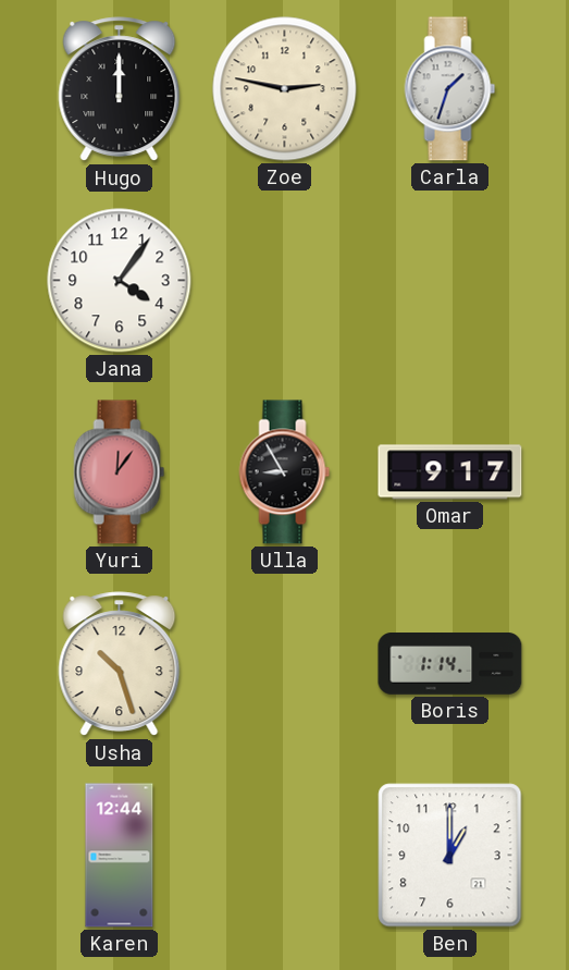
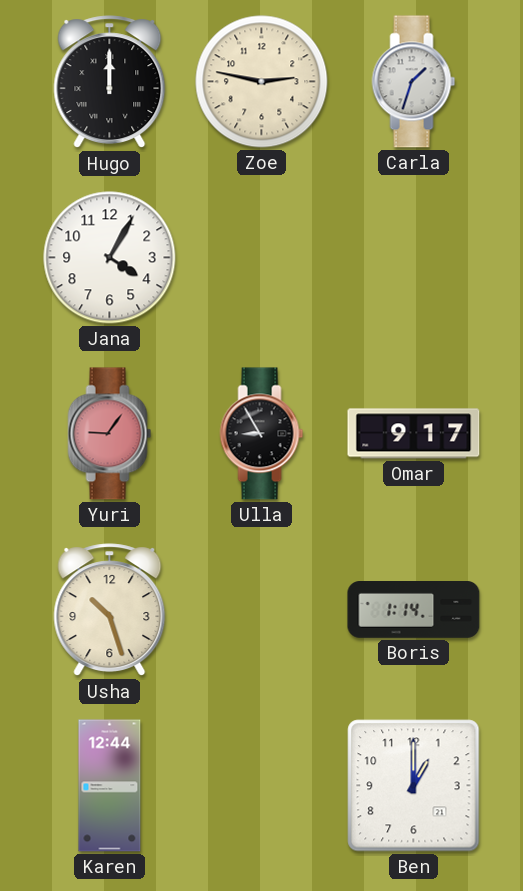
Jana: 4:06 -> 4:05
Yuri: 12:06 -> 9:06
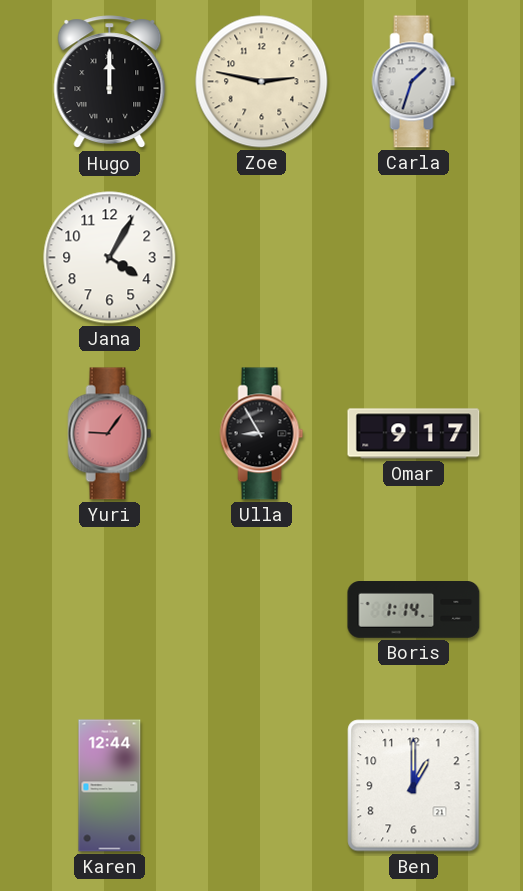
Usha: 10:27 -> none
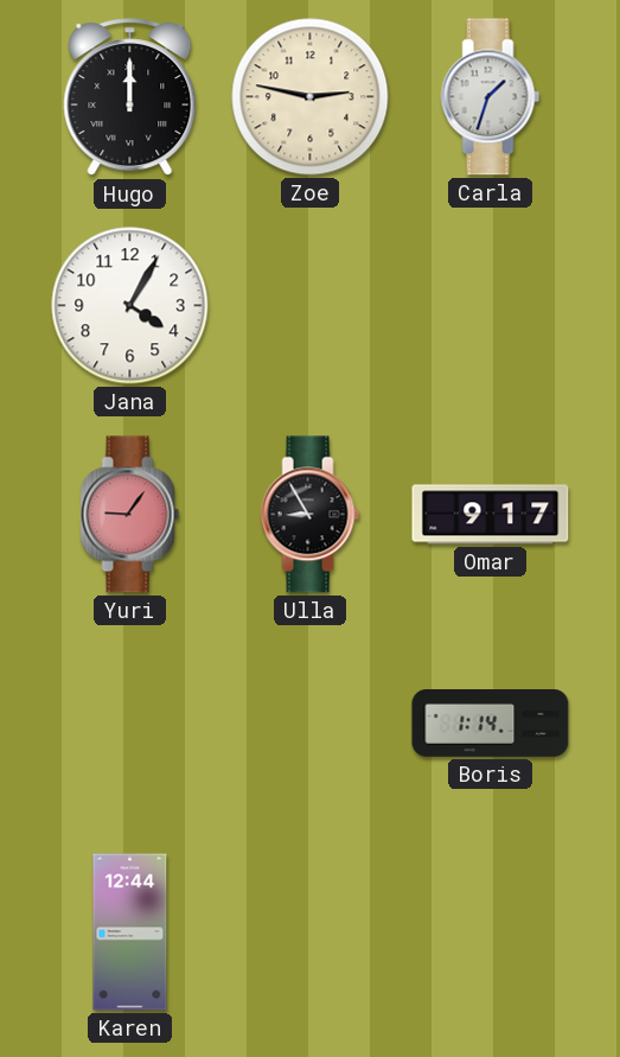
Ben: 1:00 -> none
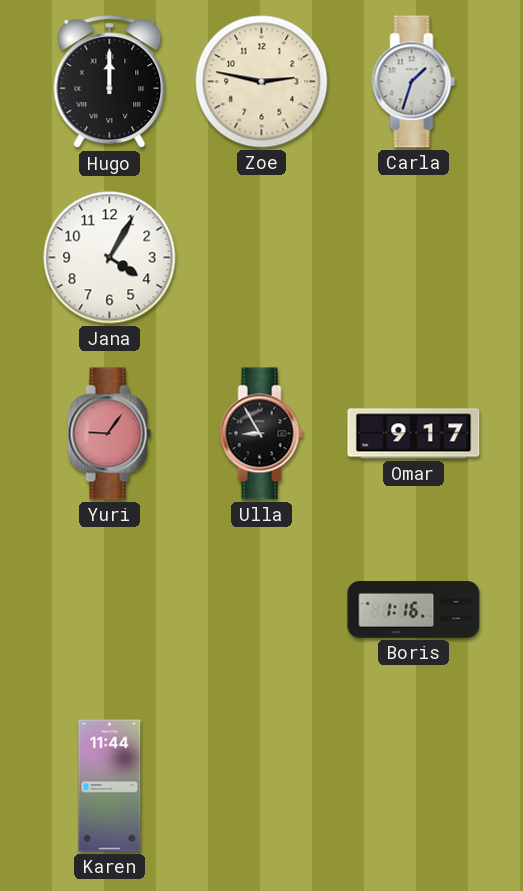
Boris: 1:14 -> 1:16
Karen: 12:44 -> 11:44
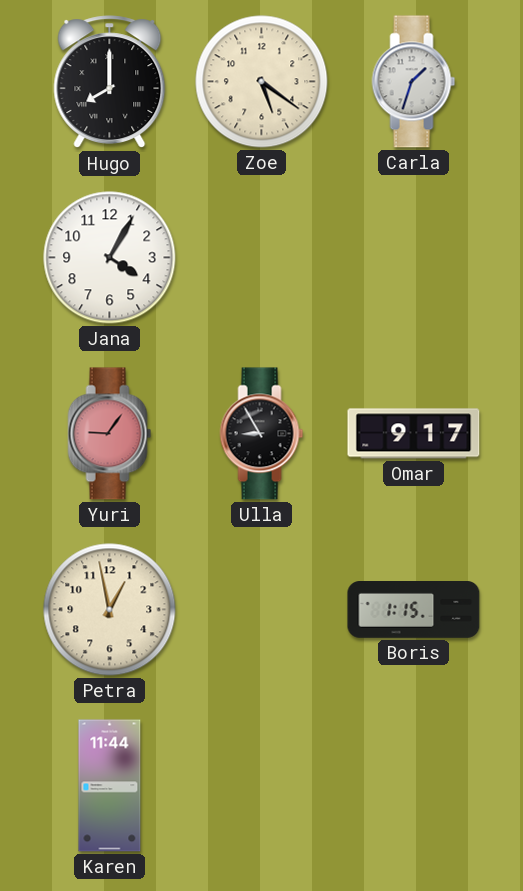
Hugo: 12:00 -> 8:00
Zoe: 2:47 -> 5:21
Petra: none -> 12:58
Boris: 1:16 -> 1:15
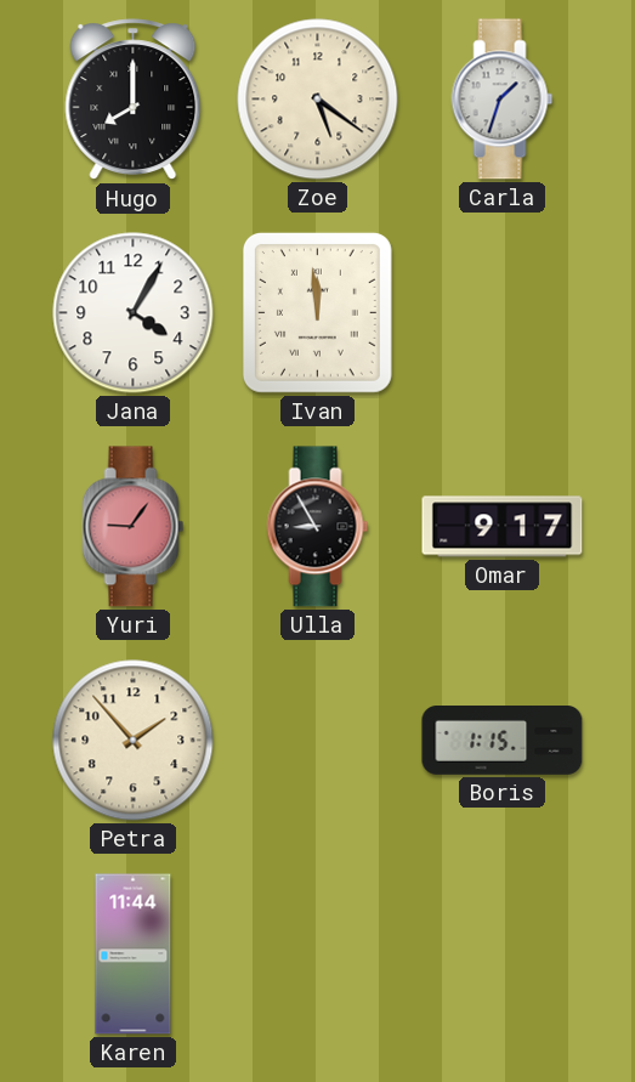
Ivan: none -> 11:59
Petra: 12:58 -> 1:53
